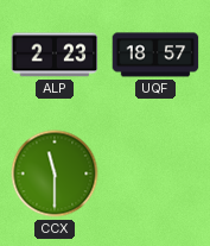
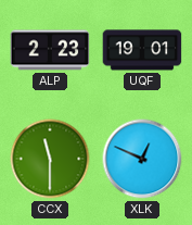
UQF: 18:57 -> 19:01
XLK: none -> 12:49
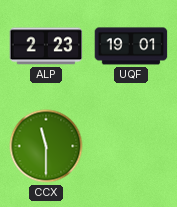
XLK: 12:49 -> none
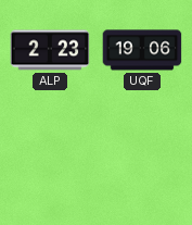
UQF: 19:01 -> 19:06
CCX: 11:30 -> none
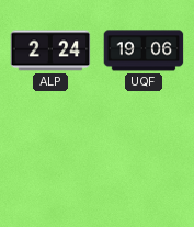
ALP: 2:23 -> 2:24
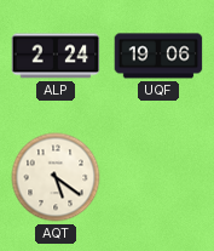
AQT: none -> 5:21
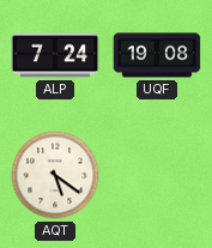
ALP: 2:24 -> 7:24
UQF: 19:06 -> 19:08
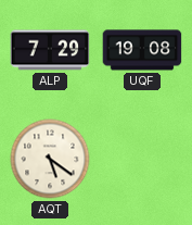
ALP: 7:24 -> 7:29
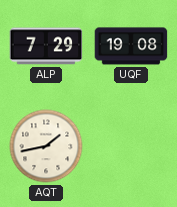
AQT: 5:21 -> 1:43
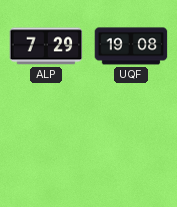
AQT: 1:43 -> none
